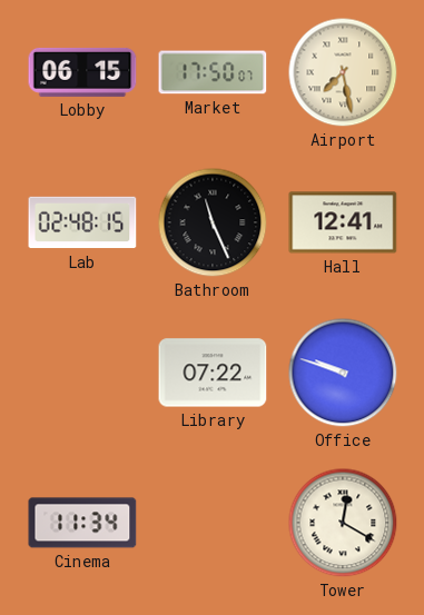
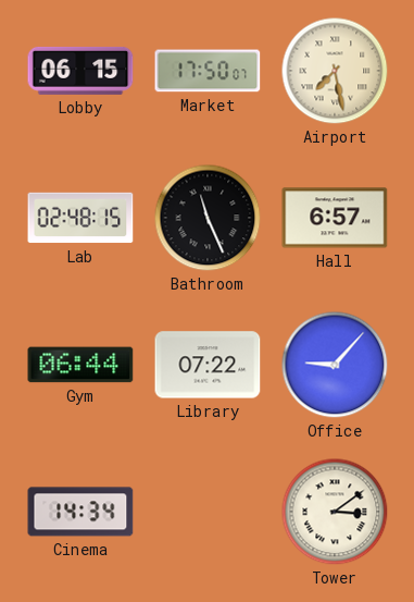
Hall: 12:41 -> 6:57
Gym: none -> 06:44
Office: 9:48 -> 9:07
Cinema: 11:34 -> 14:34
Tower: 12:20 -> 3:09
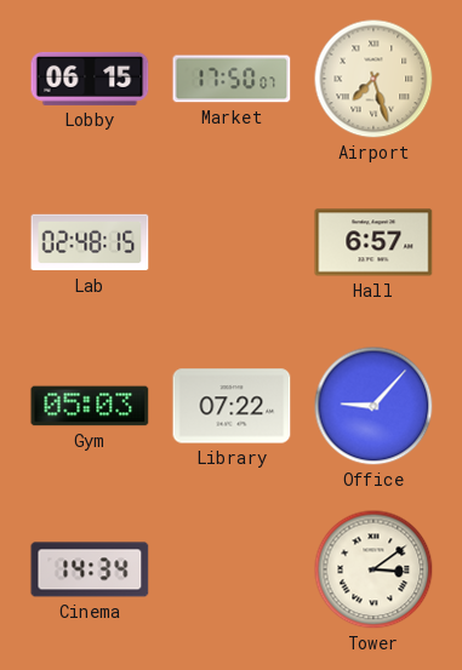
Airport: 7:28 -> 7:27
Bathroom: 11:26 -> none
Gym: 06:44 -> 05:03
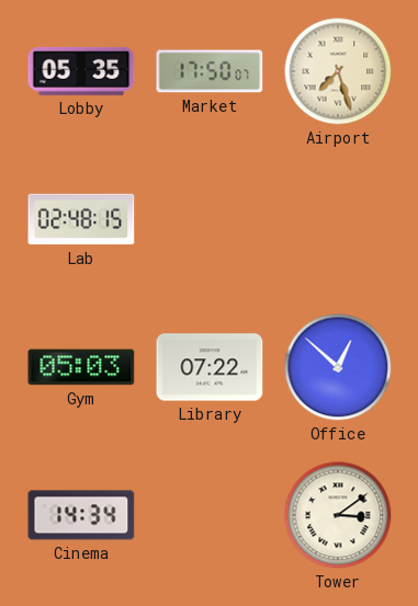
Lobby: 06:15 -> 05:35
Hall: 6:57 -> none
Office: 9:07 -> 12:52
